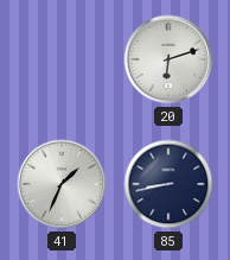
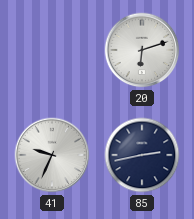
41: 1:34 -> 9:34
85: 8:43 -> 2:43
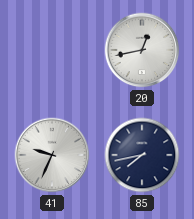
20: 6:12 -> 12:43
85: 2:43 -> 7:43
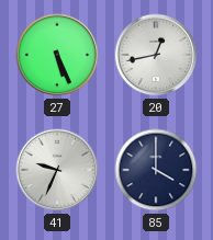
27: none -> 5:26
85: 7:43 -> 4:00
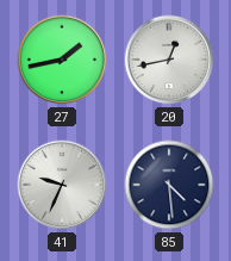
27: 5:26 -> 1:43
85: 4:00 -> 4:29
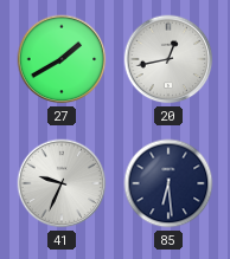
27: 1:43 -> 1:40
85: 4:29 -> 6:29
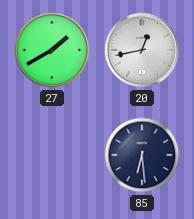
41: 9:34 -> none
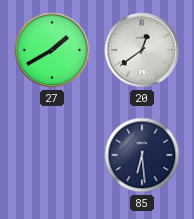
20: 12:43 -> 12:39
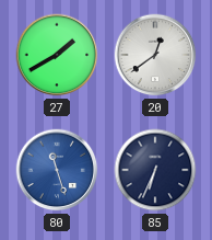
80: none -> 11:27
85: 6:29 -> 6:34
